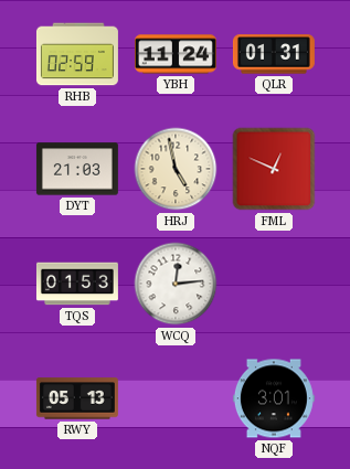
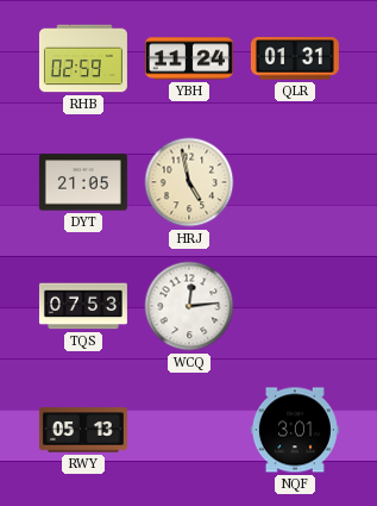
DYT: 21:03 -> 21:05
FML: 12:49 -> none
TQS: 01:53 -> 07:53
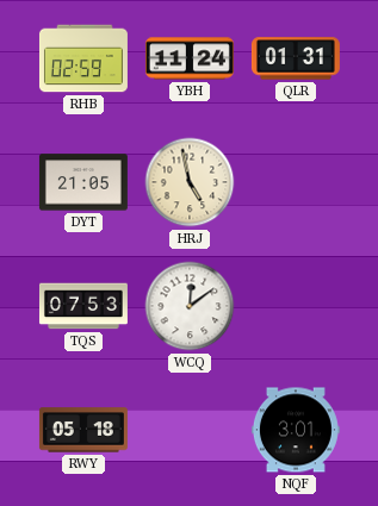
WCQ: 12:14 -> 12:09
RWY: 05:13 -> 05:18
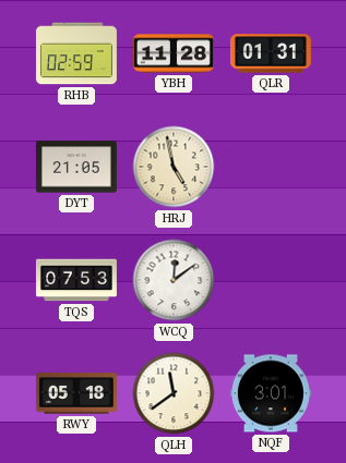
YBH: 11:24 -> 11:28
QLH: none -> 11:39
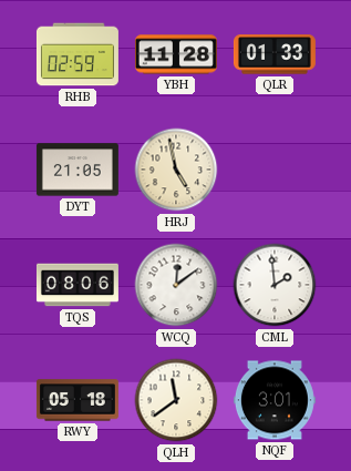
QLR: 01:31 -> 01:33
TQS: 07:53 -> 08:06
CML: none -> 1:59
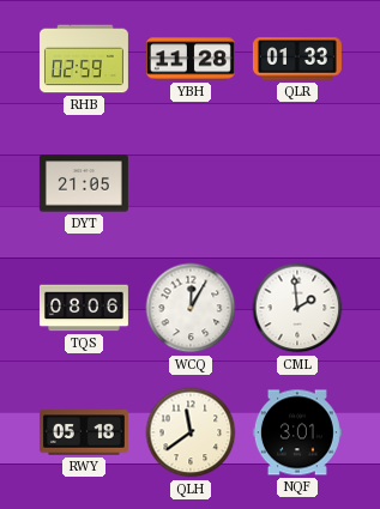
HRJ: 4:58 -> none
WCQ: 12:09 -> 12:05
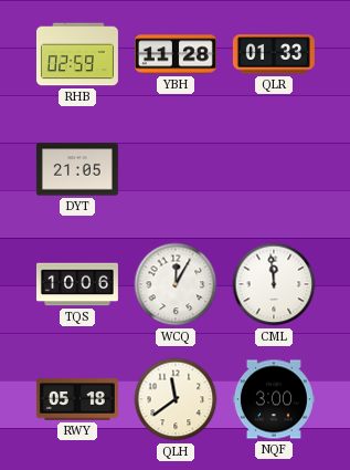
TQS: 08:06 -> 10:06
CML: 1:59 -> 11:59
NQF: 3:01 -> 3:00
